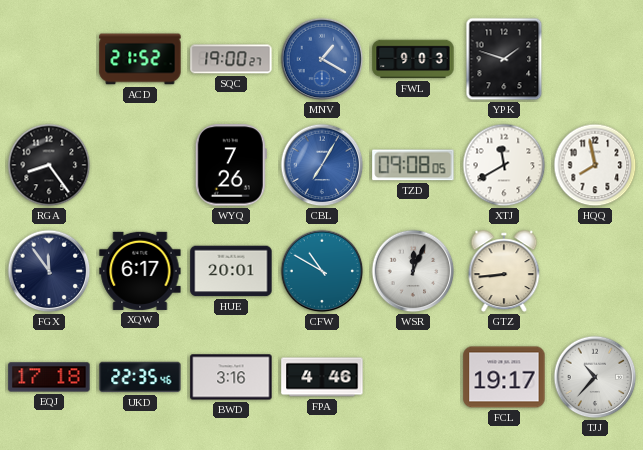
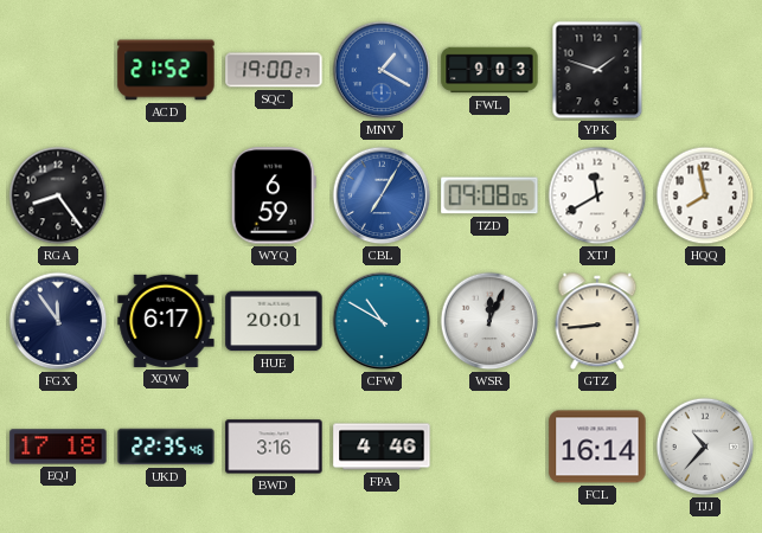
WYQ: 7:26 -> 6:59
FCL: 19:17 -> 16:14
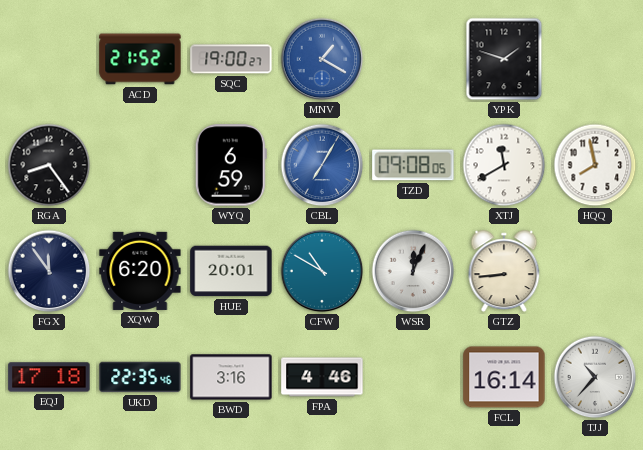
FWL: 9:03 -> none
XQW: 6:17 -> 6:20
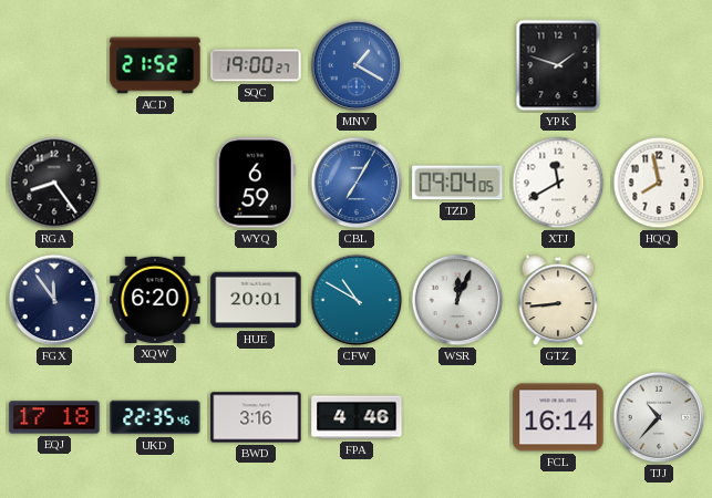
TZD: 09:08 -> 09:04
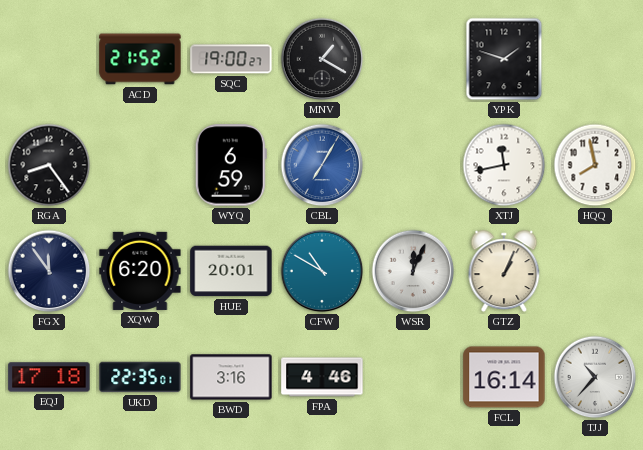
MNV dial: blue -> black
TZD: 09:04 -> none
XTJ: 11:40 -> 11:43
GTZ: 8:44 -> 1:04
UKD: 22:35:46 -> 22:35:01
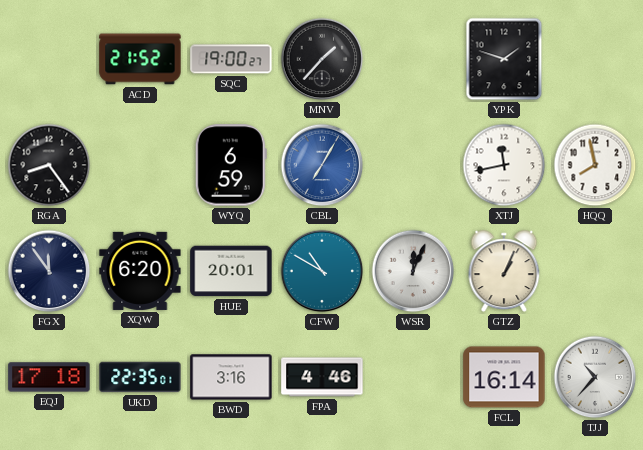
MNV: 1:20 -> 1:37
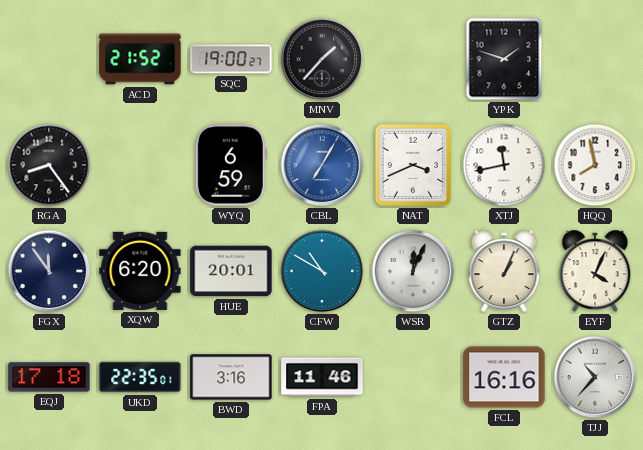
NAT: none -> 3:41
EYF: none -> 4:04
FPA: 4:46 -> 11:46
FCL: 16:14 -> 16:16
